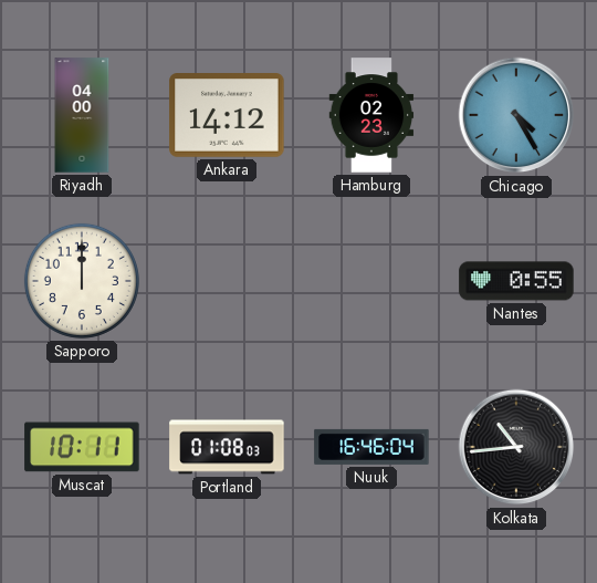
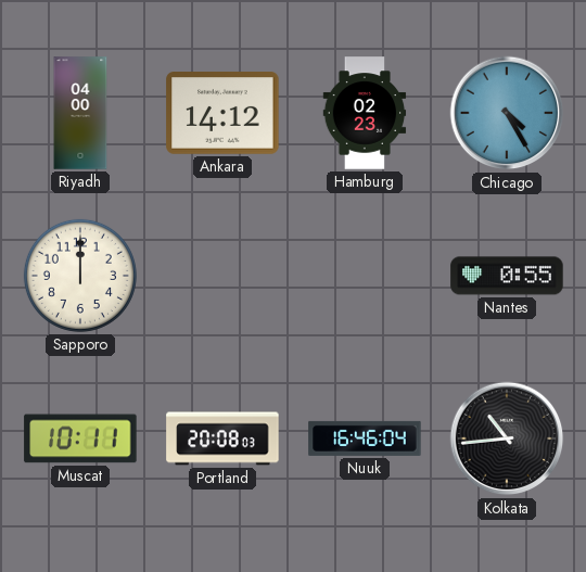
Portland: 01:08 -> 20:08
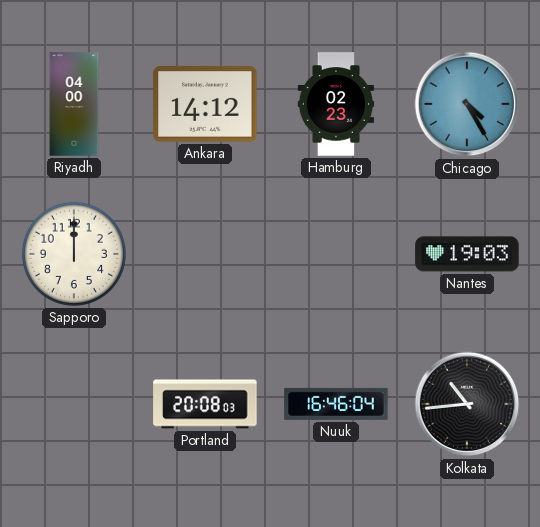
Nantes: 0:55 -> 19:03
Muscat: 10:11 -> none
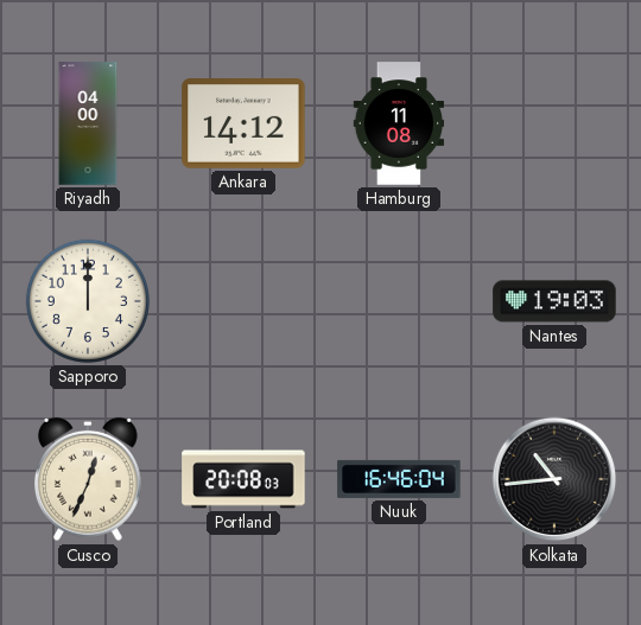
Hamburg: 02:23 -> 11:08
Chicago: 4:25 -> none
Cusco: none -> 12:34
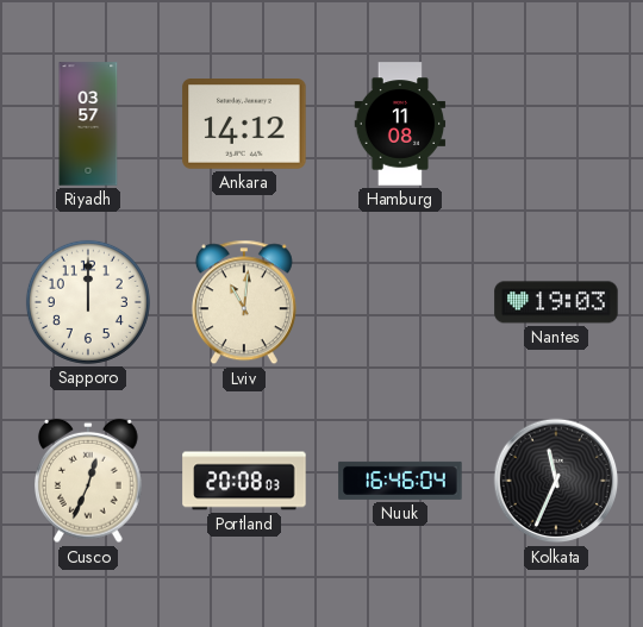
Riyadh: 04:00 -> 03:57
Lviv: none -> 11:01
Kolkata: 10:44 -> 11:34
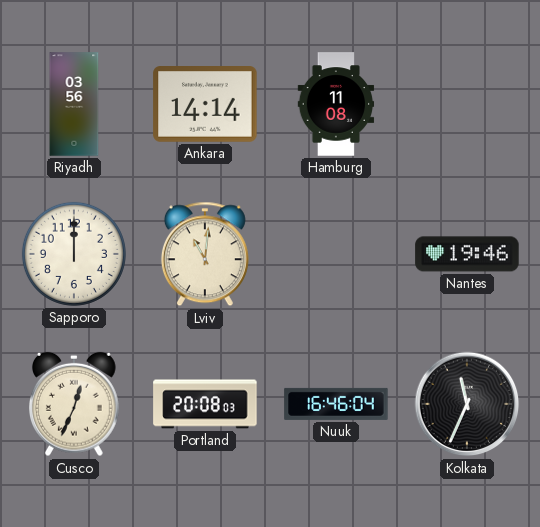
Riyadh: 03:57 -> 03:56
Ankara: 14:12 -> 14:14
Nantes: 19:03 -> 19:46
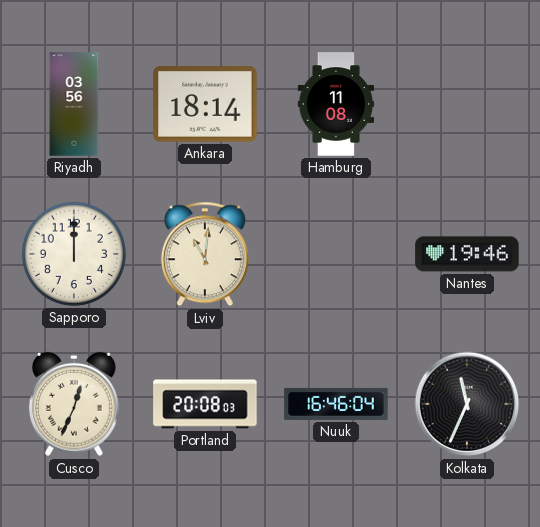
Ankara: 14:14 -> 18:14
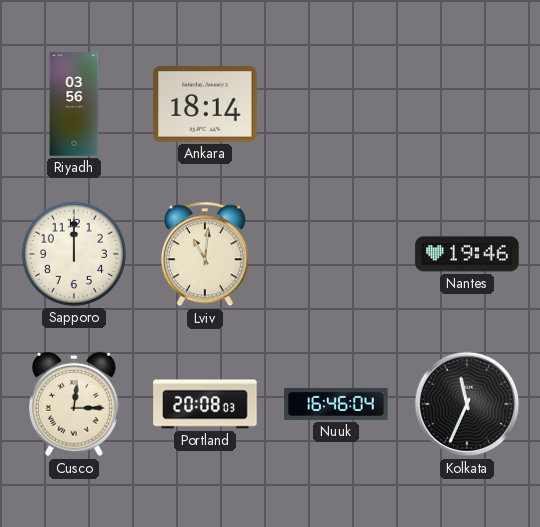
Hamburg: 11:08 -> none
Cusco: 12:34 -> 12:15
